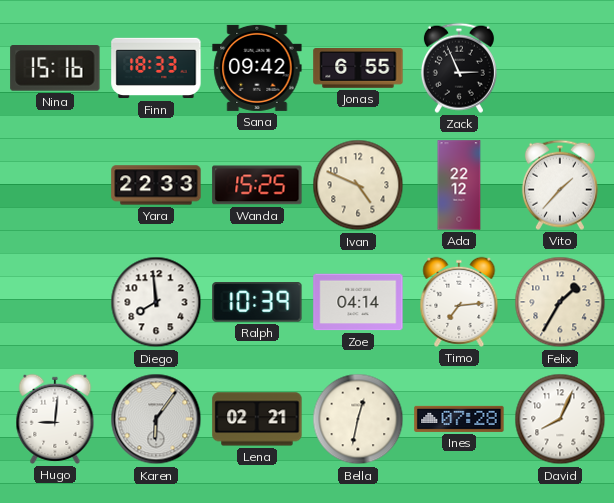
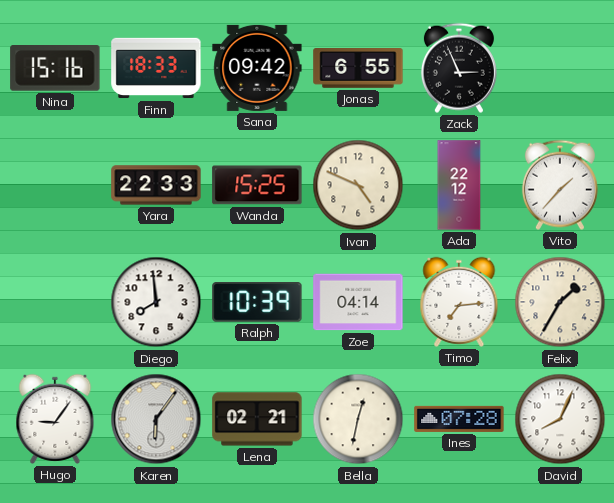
Hugo: 9:01 -> 9:06
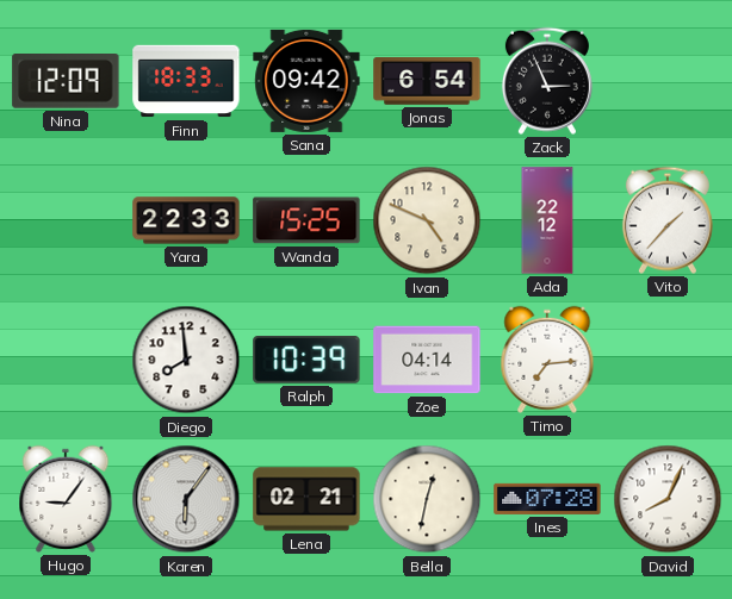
Nina: 15:16 -> 12:09
Jonas: 6:55 -> 6:54
Felix: 1:35 -> none
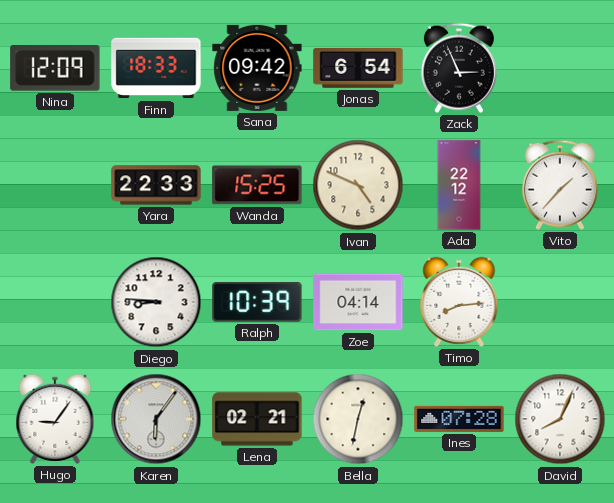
Diego: 7:59 -> 8:46
Timo: 7:14 -> 8:14
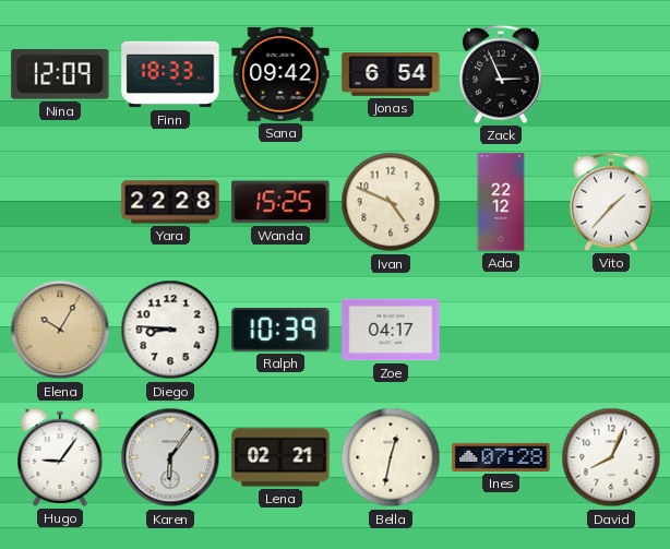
Yara: 22:33 -> 22:28
Elena: none -> 10:05
Zoe: 04:14 -> 04:17
Timo: 8:14 -> none
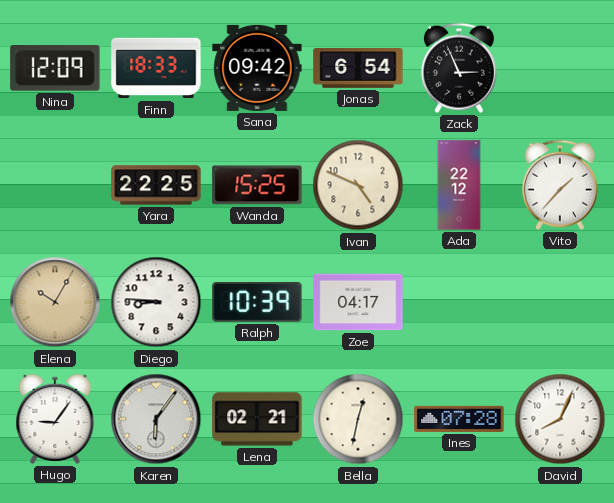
Yara: 22:28 -> 22:25
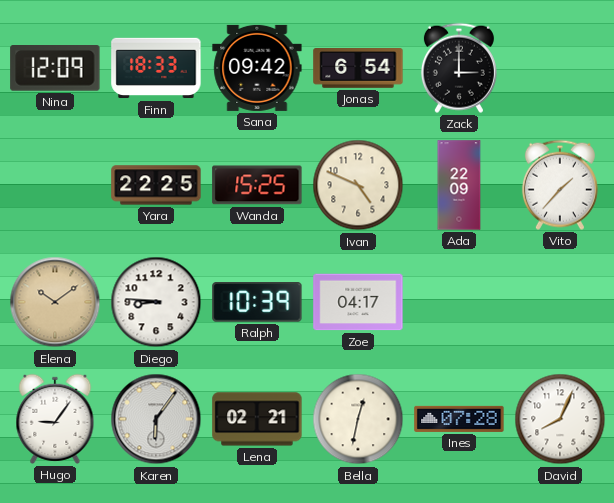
Zack: 2:56 -> 3:00
Ada: 22:12 -> 22:09
Elena: 10:05 -> 10:09
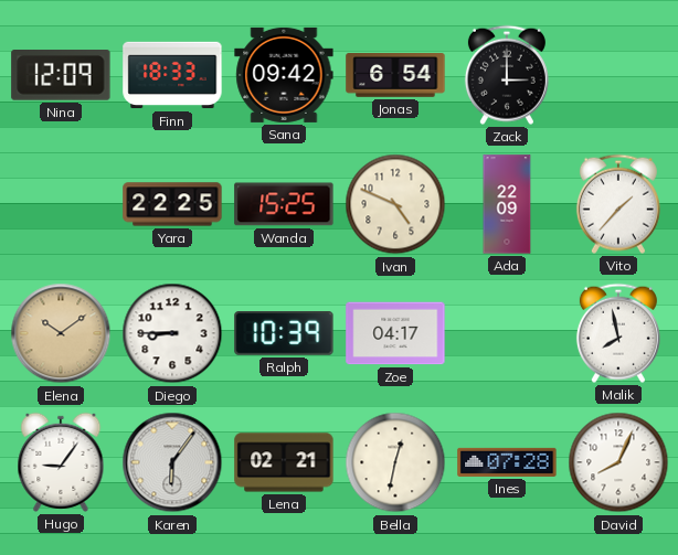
Diego: 8:46 -> 8:45
Malik: none -> 7:58
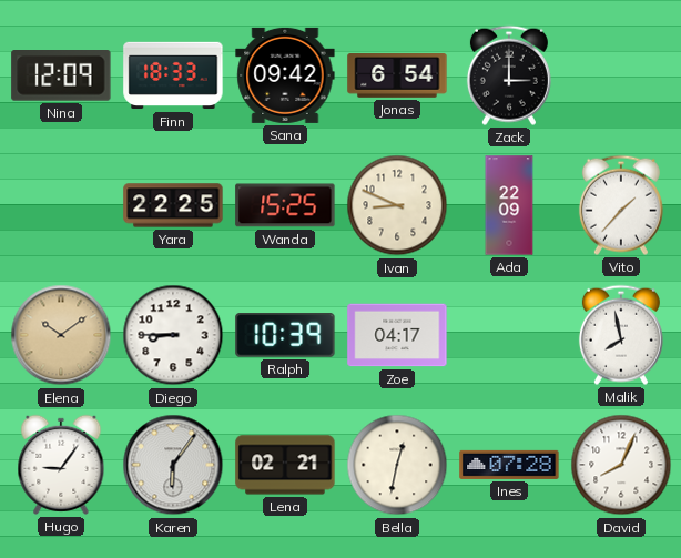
Ivan: 4:49 -> 8:49
